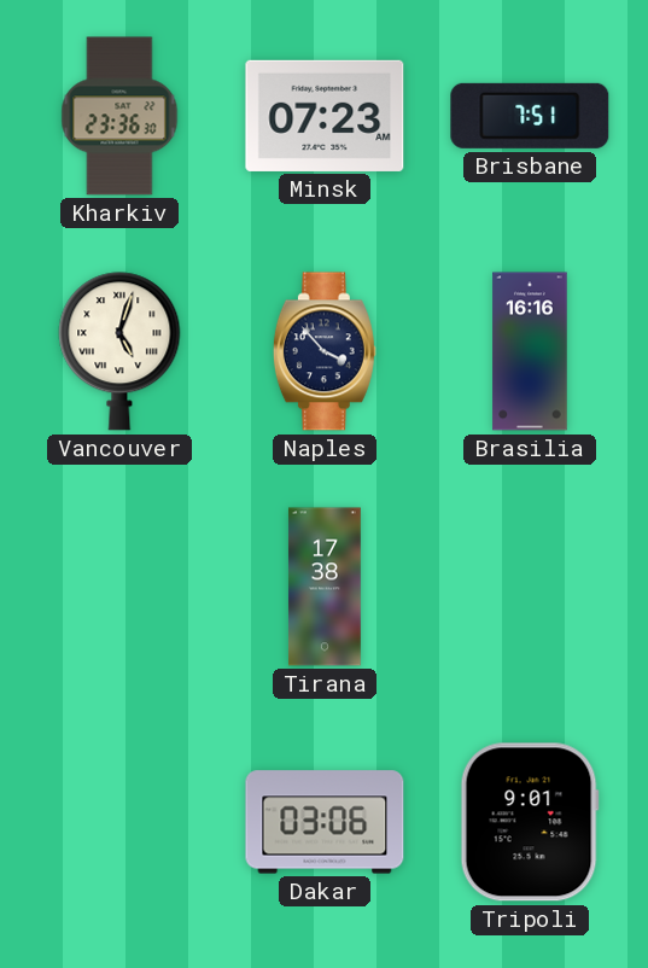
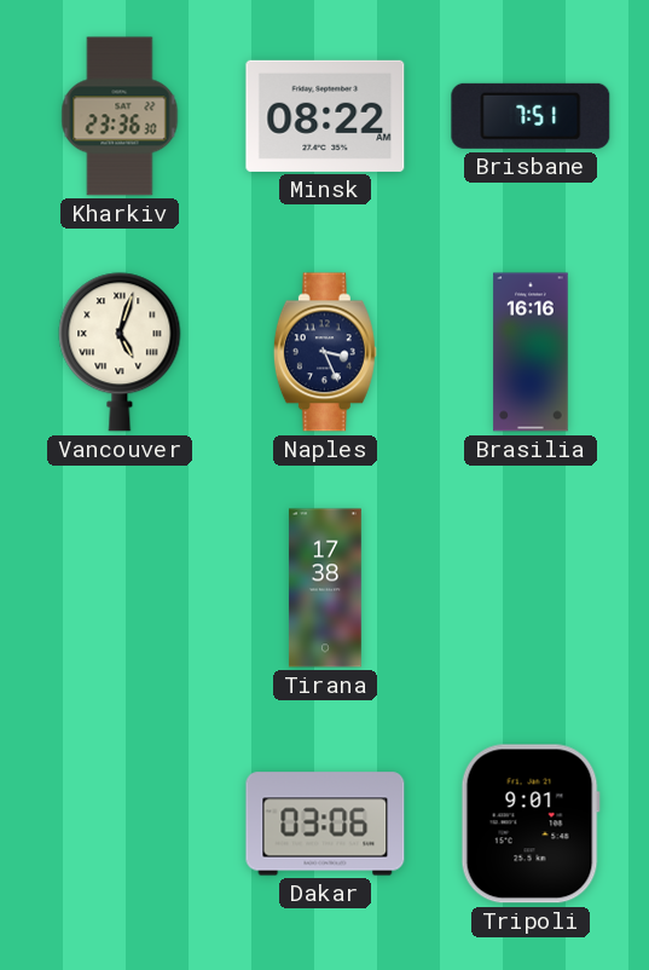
Minsk: 07:23 -> 08:22
Naples: 3:53 -> 3:26
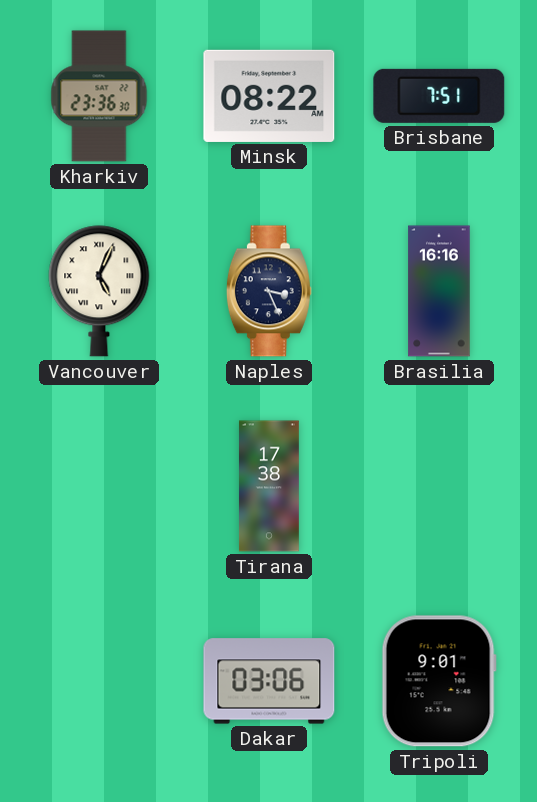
Vancouver: 5:03 -> 5:04
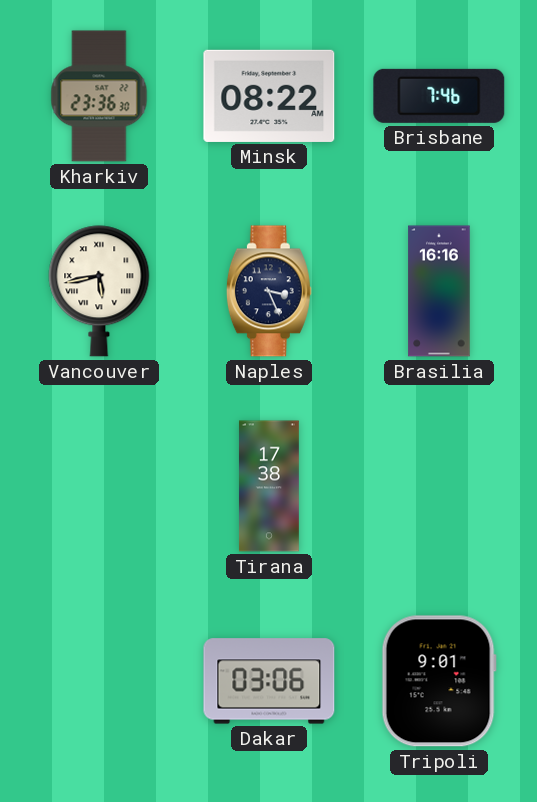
Brisbane: 7:51 -> 7:46
Vancouver: 5:04 -> 5:43
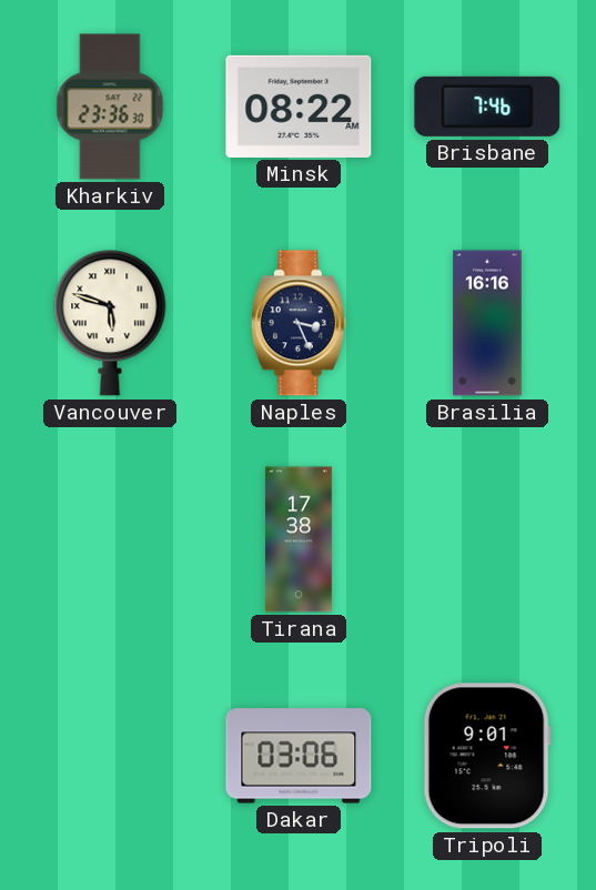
Vancouver: 5:43 -> 5:48
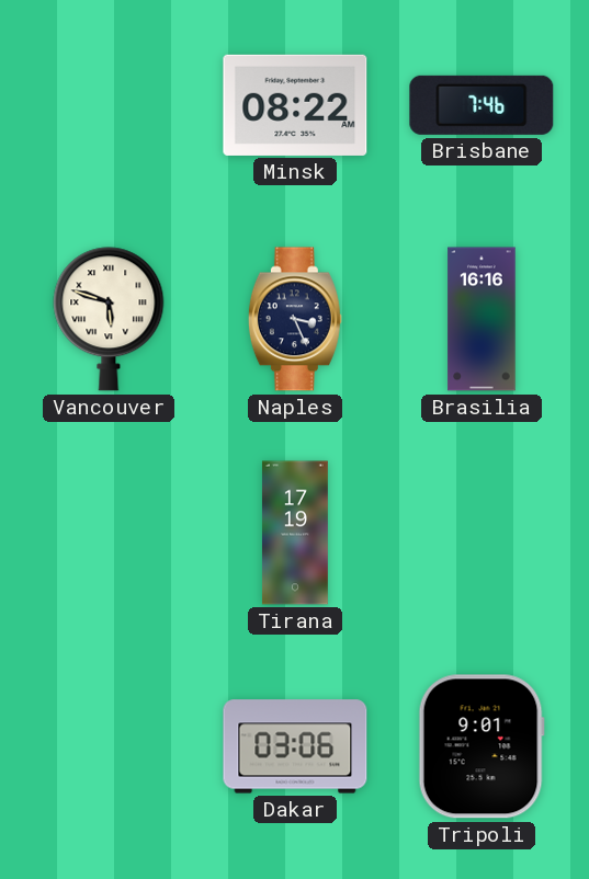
Kharkiv: 23:36 -> none
Tirana: 17:38 -> 17:19
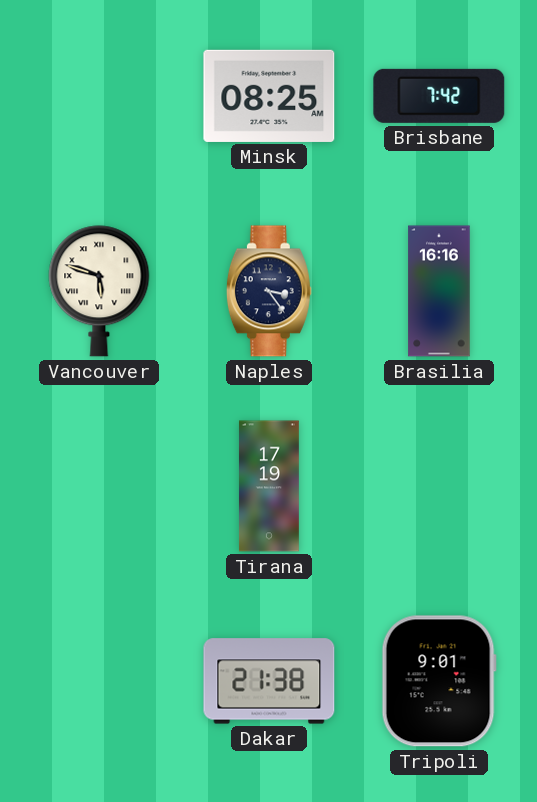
Minsk: 08:22 -> 08:25
Brisbane: 7:46 -> 7:42
Naples: 3:26 -> 3:24
Dakar: 03:06 -> 21:38
